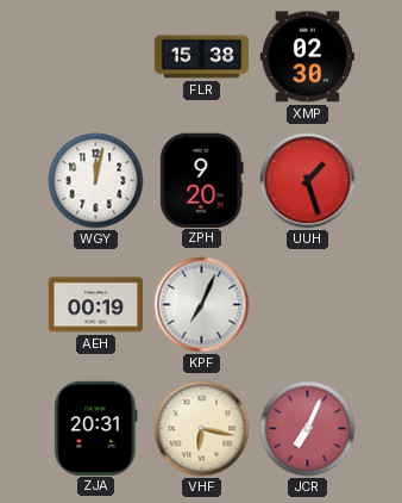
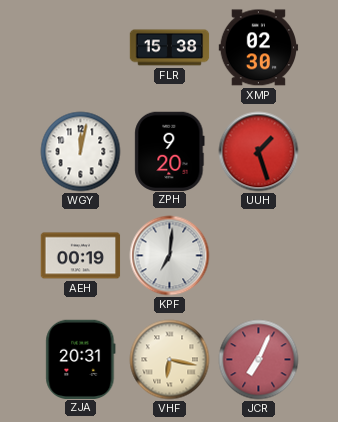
KPF: 7:04 -> 7:01
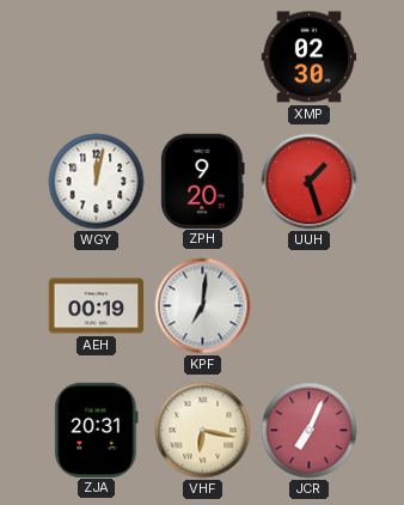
FLR: 15:38 -> none
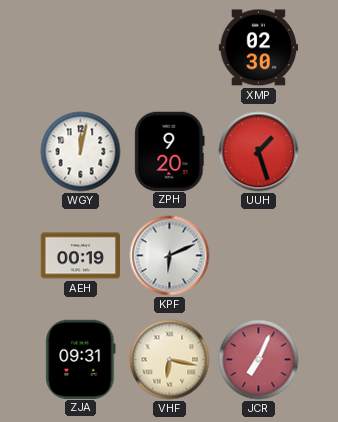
KPF: 7:01 -> 6:11
ZJA: 20:31 -> 09:31
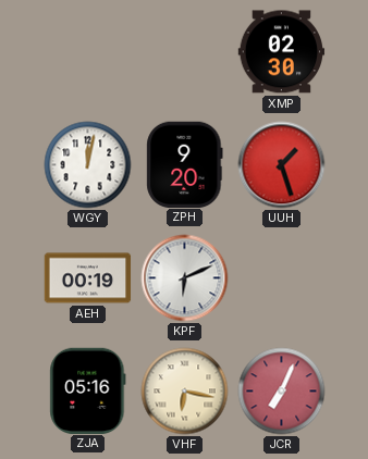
ZJA: 09:31 -> 05:16
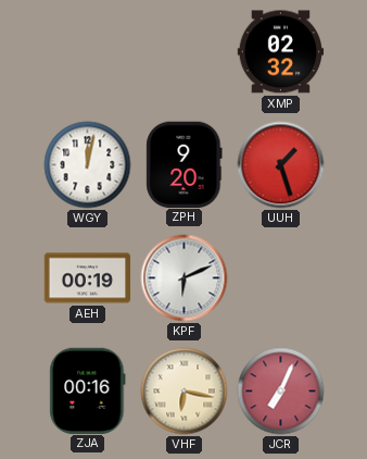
XMP: 02:30 -> 02:32
ZJA: 05:16 -> 00:16
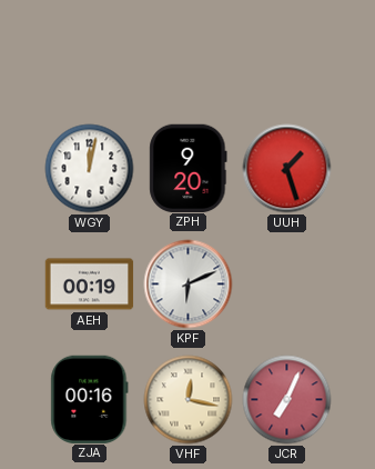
XMP: 02:32 -> none
VHF: 6:17 -> 12:17
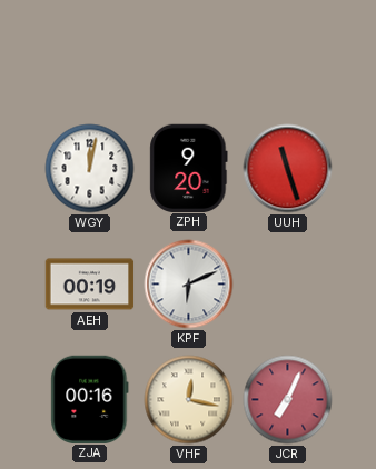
UUH: 1:27 -> 11:27
